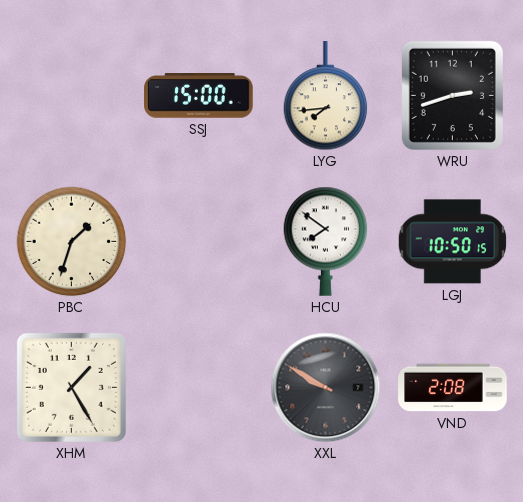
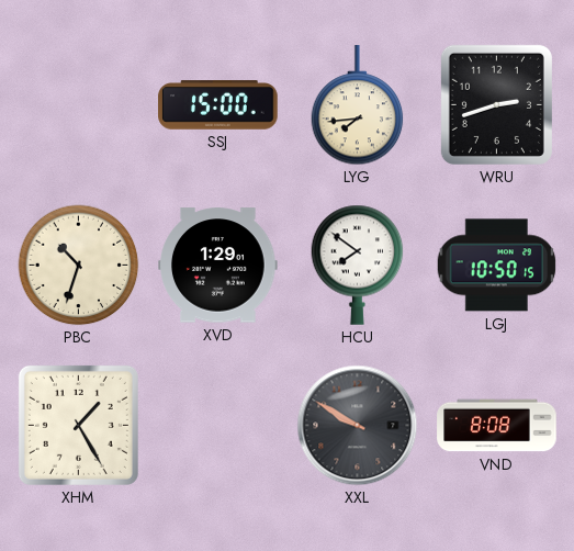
PBC: 1:33 -> 10:33
XVD: none -> 1:29
VND: 2:08 -> 8:08
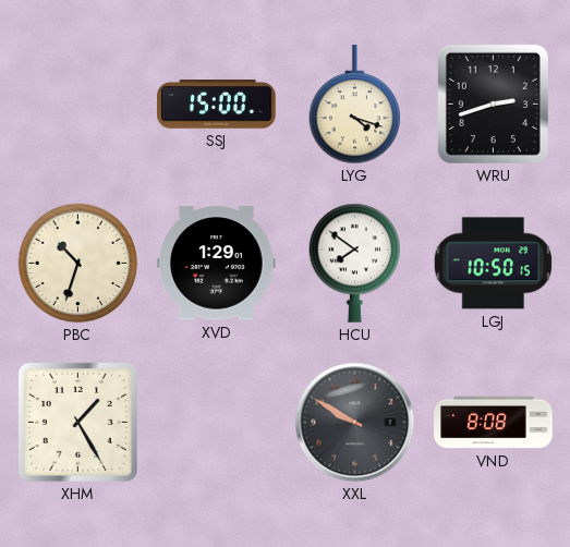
LYG: 7:44 -> 4:18
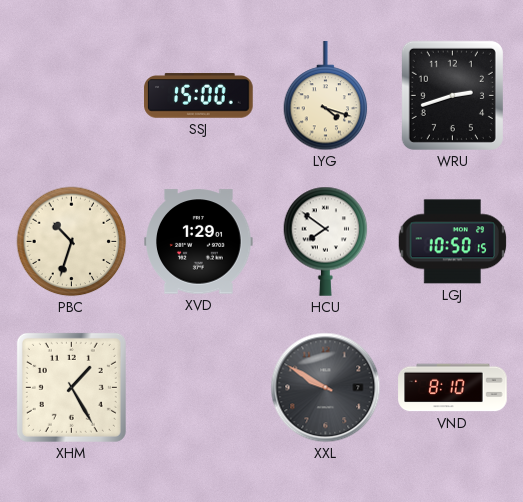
VND: 8:08 -> 8:10
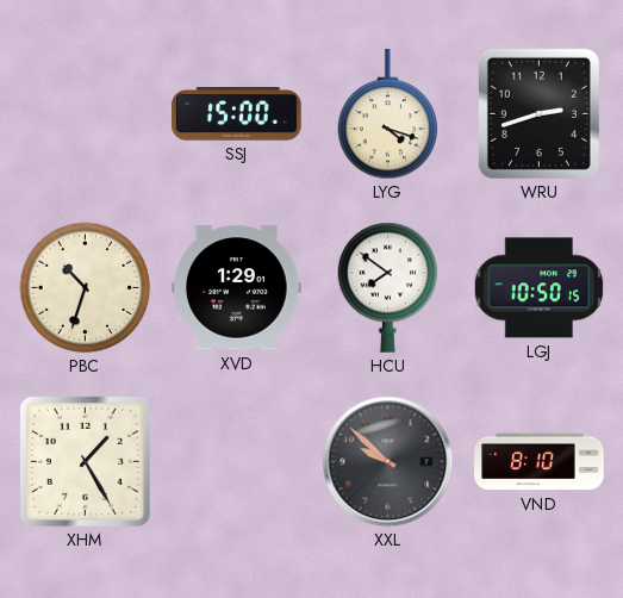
XXL: 9:50 -> 9:52
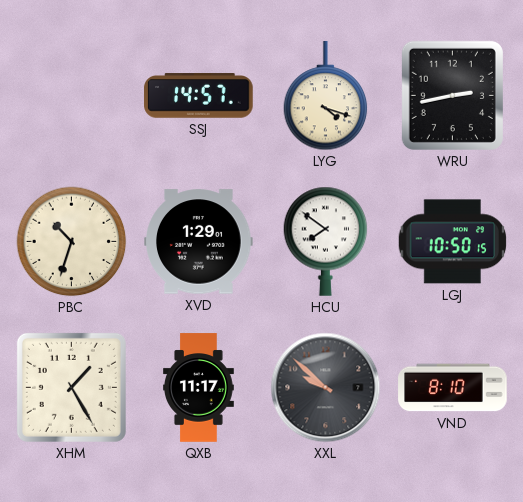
SSJ: 15:00 -> 14:57
WRU: 2:42 -> 2:43
QXB: none -> 11:17
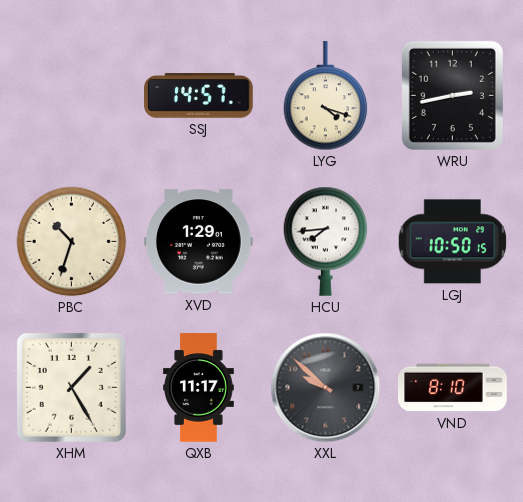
HCU: 7:51 -> 7:44
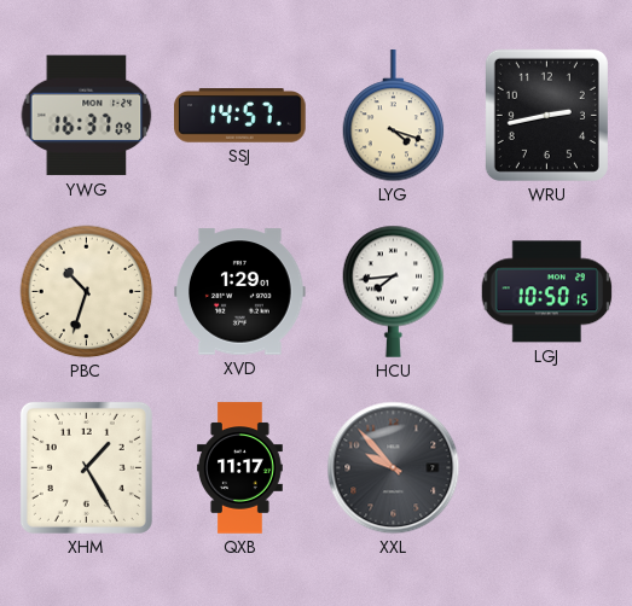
YWG: none -> 16:37
XXL: 9:52 -> 9:53
VND: 8:10 -> none
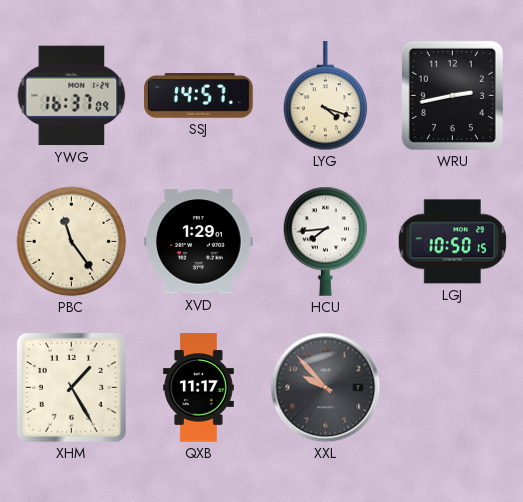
PBC: 10:33 -> 11:24
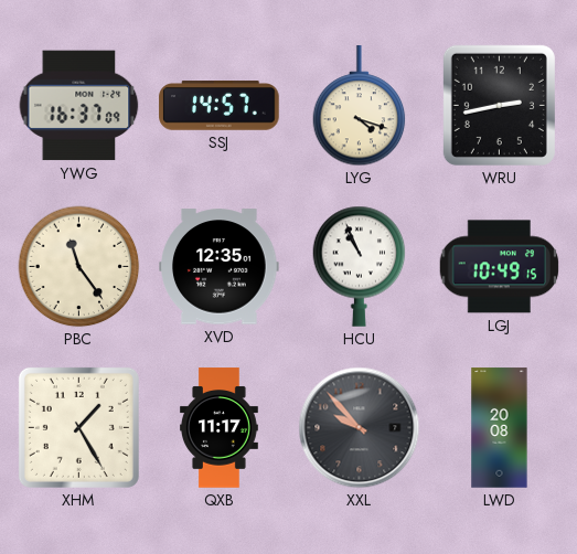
XVD: 1:29 -> 12:35
HCU: 7:44 -> 10:56
LGJ: 10:50 -> 10:49
LWD: none -> 20:08
